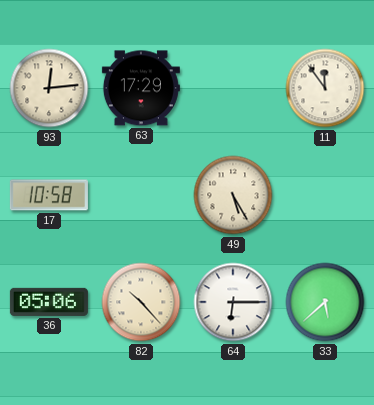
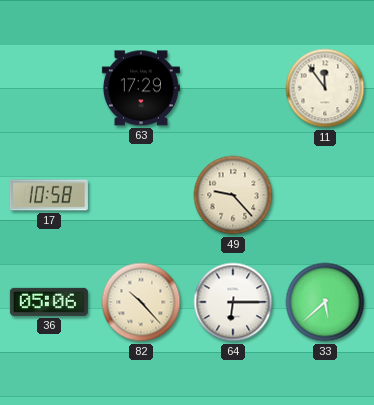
93: 12:14 -> none
49: 5:25 -> 9:23
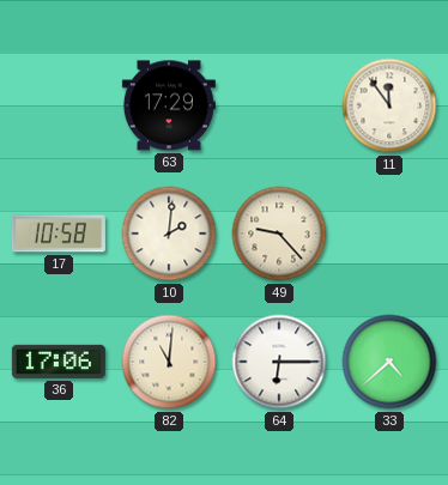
10: none -> 2:01
36: 05:06 -> 17:06
82: 10:23 -> 11:01
33: 5:38 -> 4:38
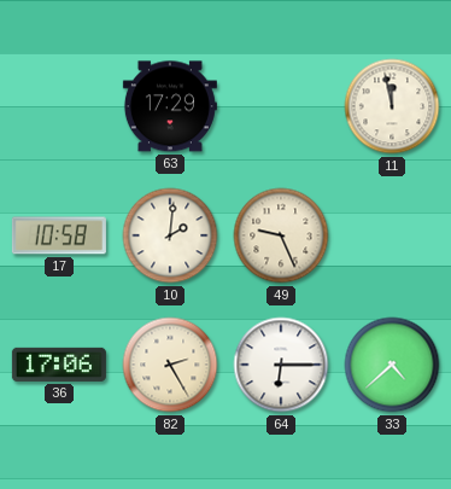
11: 11:54 -> 11:58
49: 9:23 -> 9:26
82: 11:01 -> 2:25
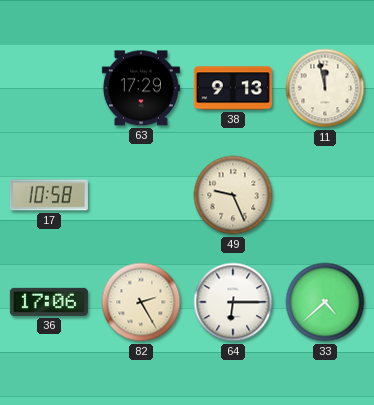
38: none -> 9:13
10: 2:01 -> none
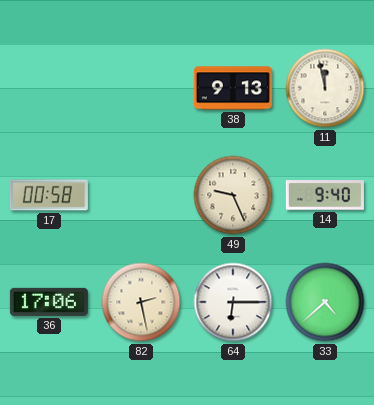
63: 17:29 -> none
17: 10:58 -> 00:58
14: none -> 9:40
82: 2:25 -> 2:28
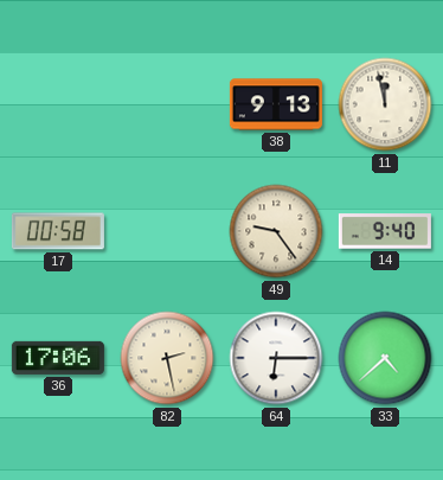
49: 9:26 -> 9:24
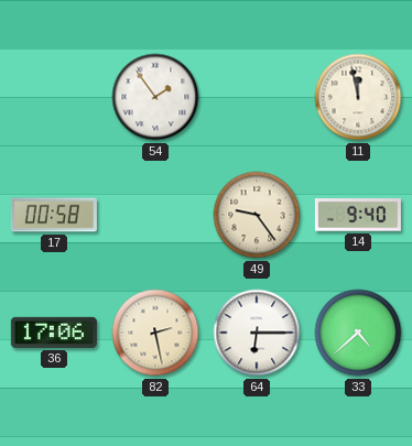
54: none -> 1:54
38: 9:13 -> none
